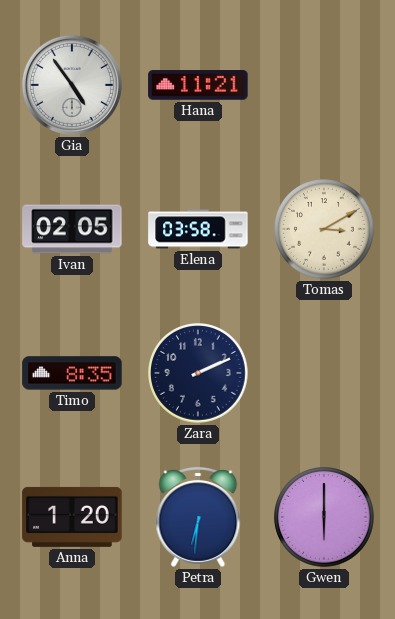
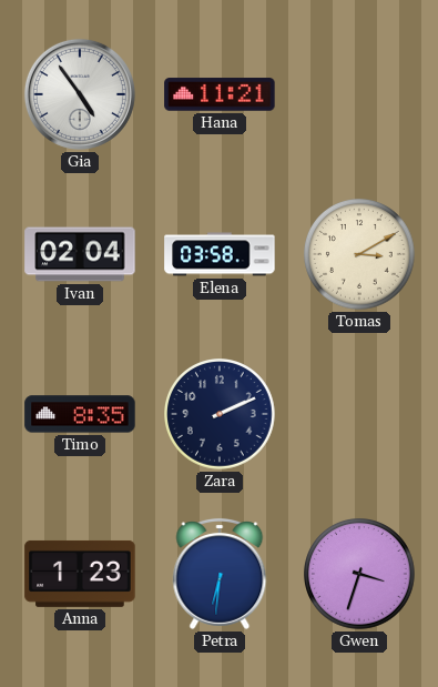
Ivan: 02:05 -> 02:04
Anna: 1:20 -> 1:23
Gwen: 6:00 -> 3:33
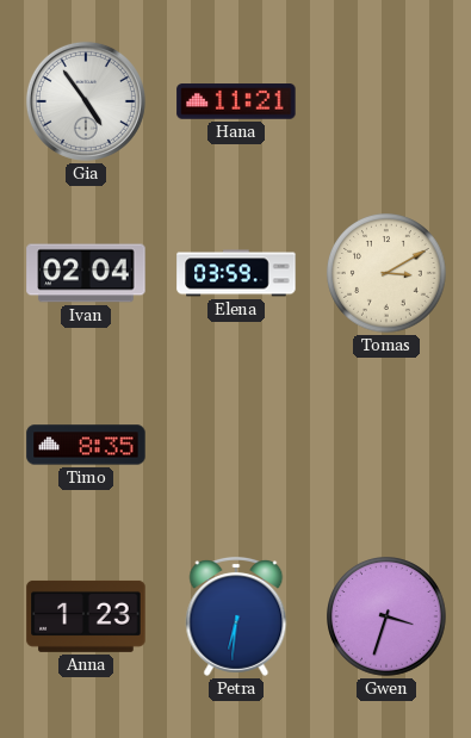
Elena: 03:58 -> 03:59
Zara: 2:11 -> none
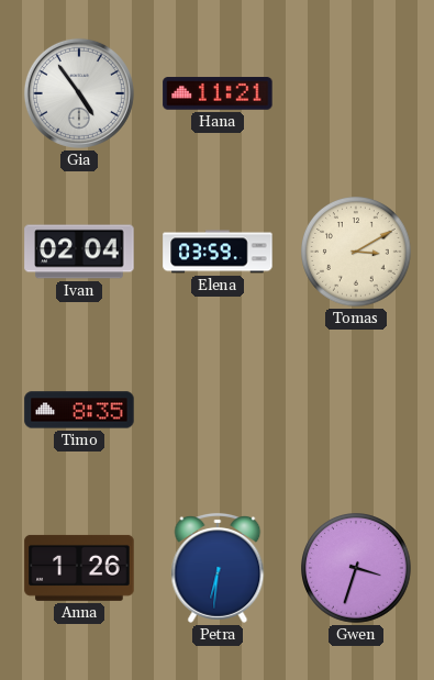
Anna: 1:23 -> 1:26
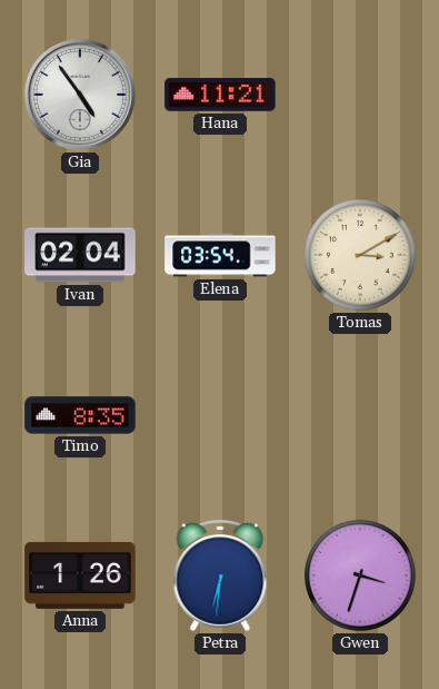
Elena: 03:59 -> 03:54
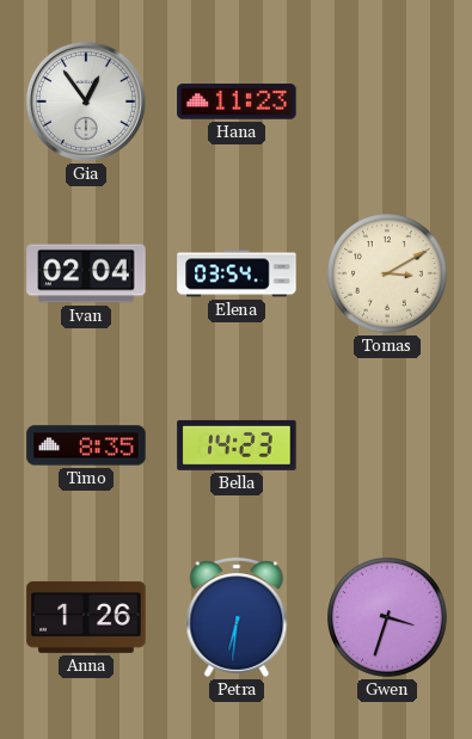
Gia: 4:54 -> 12:54
Hana: 11:21 -> 11:23
Bella: none -> 14:23
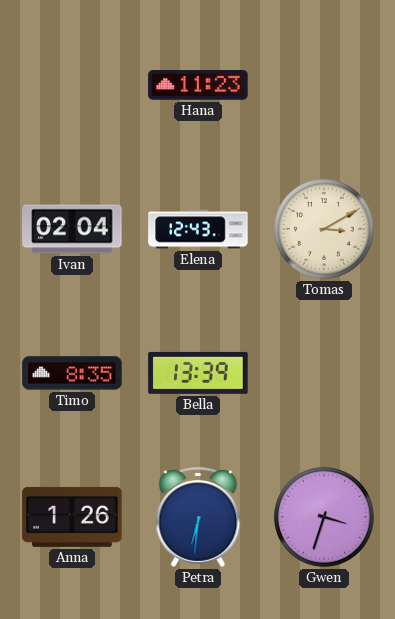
Gia: 12:54 -> none
Elena: 03:54 -> 12:43
Bella: 14:23 -> 13:39
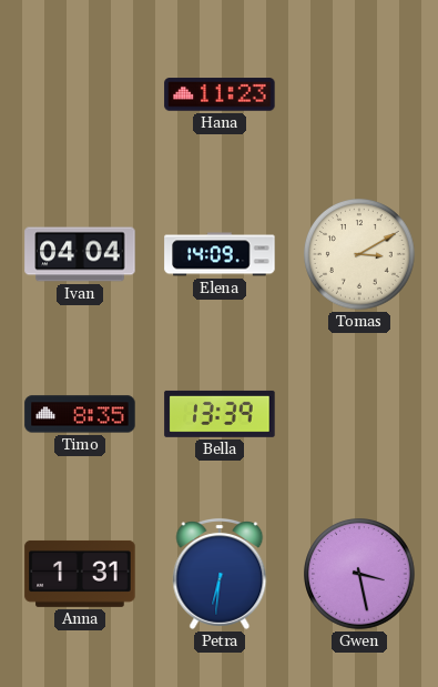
Ivan: 02:04 -> 04:04
Elena: 12:43 -> 14:09
Anna: 1:26 -> 1:31
Gwen: 3:33 -> 3:28
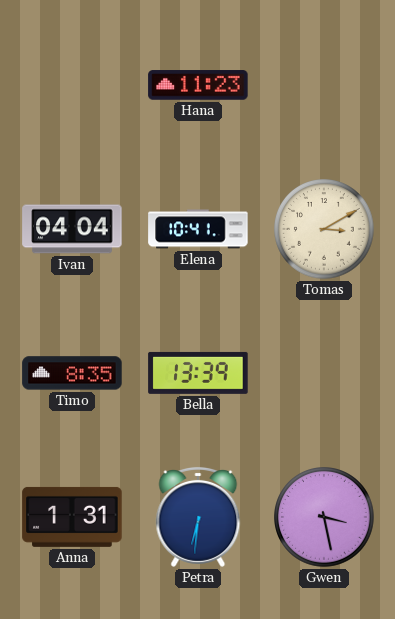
Elena: 14:09 -> 10:41
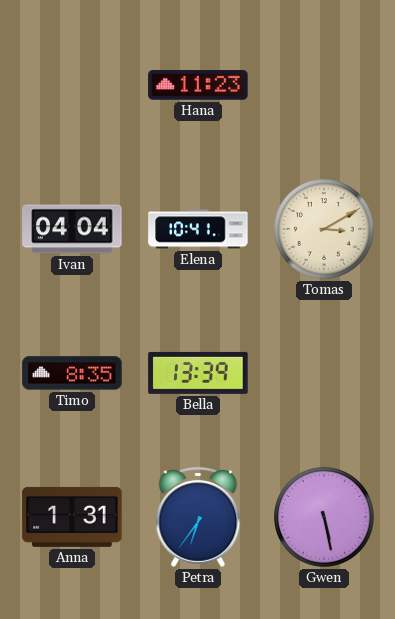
Petra: 6:31 -> 6:36
Gwen: 3:28 -> 5:28
